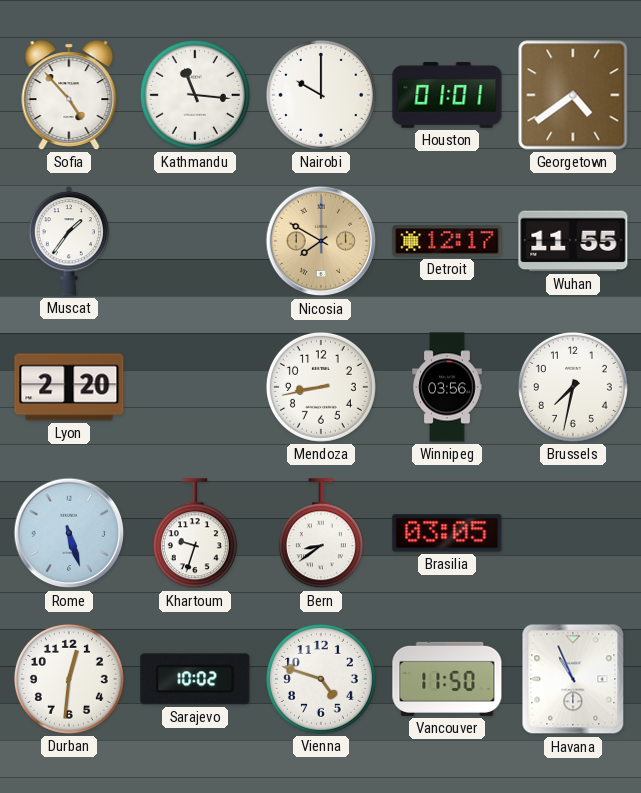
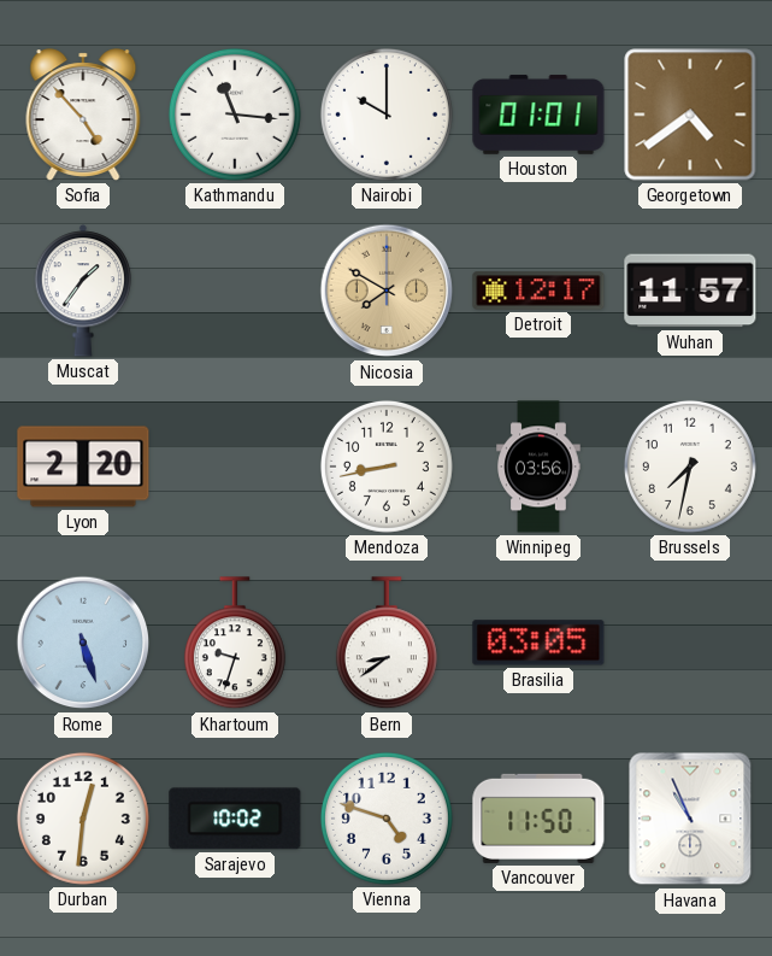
Wuhan: 11:55 -> 11:57
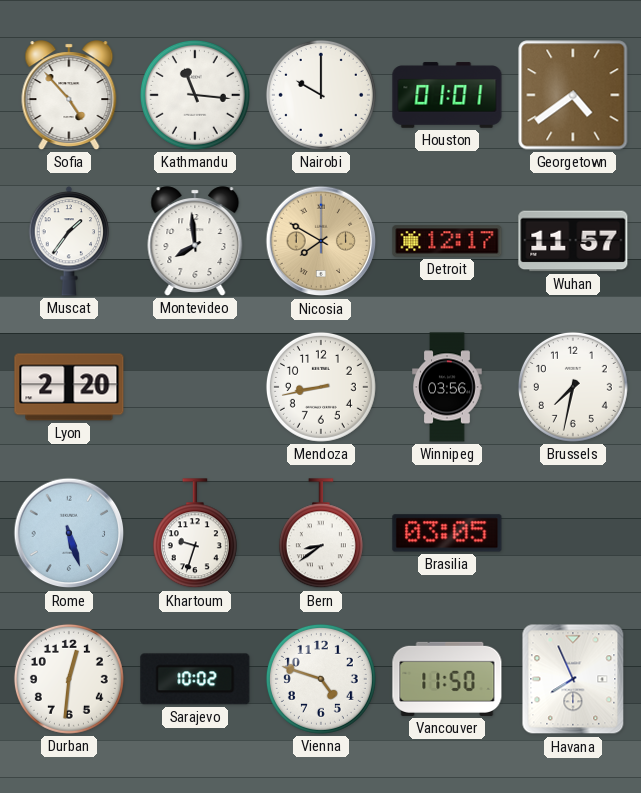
Montevideo: none -> 7:59
Havana: 10:56 -> 7:56
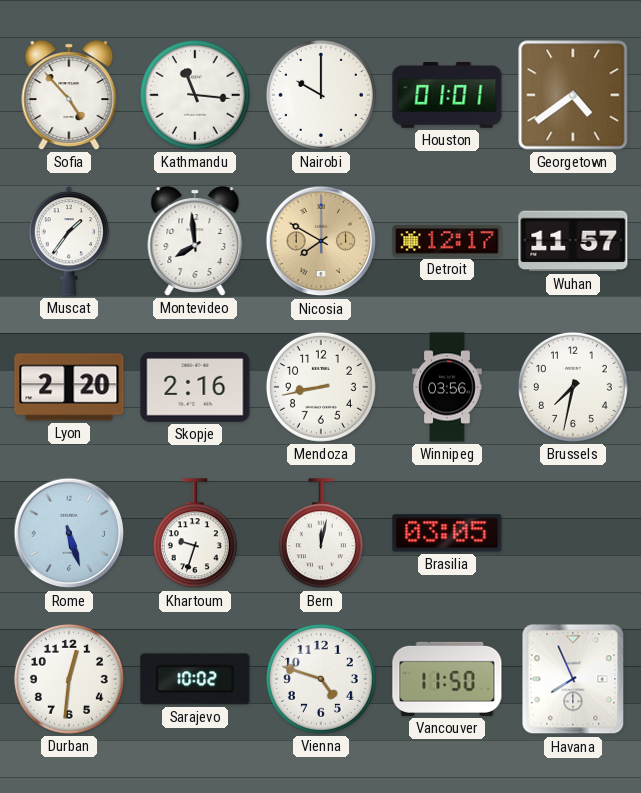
Skopje: none -> 2:16
Bern: 8:39 -> 12:02
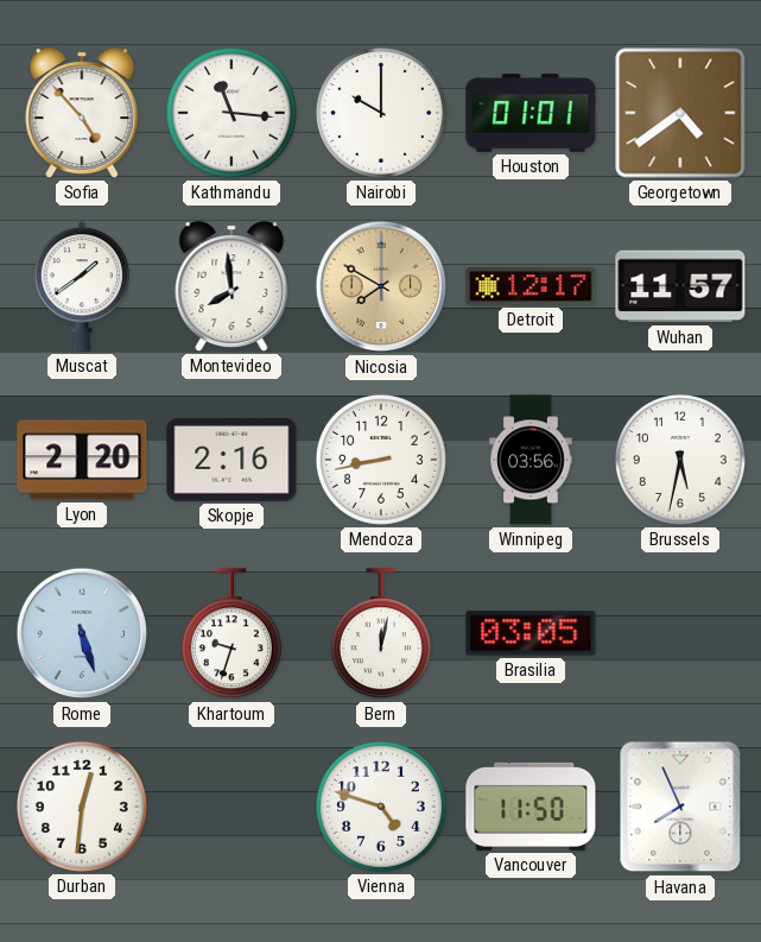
Muscat: 1:36 -> 1:39
Brussels: 7:32 -> 5:32
Sarajevo: 10:02 -> none
